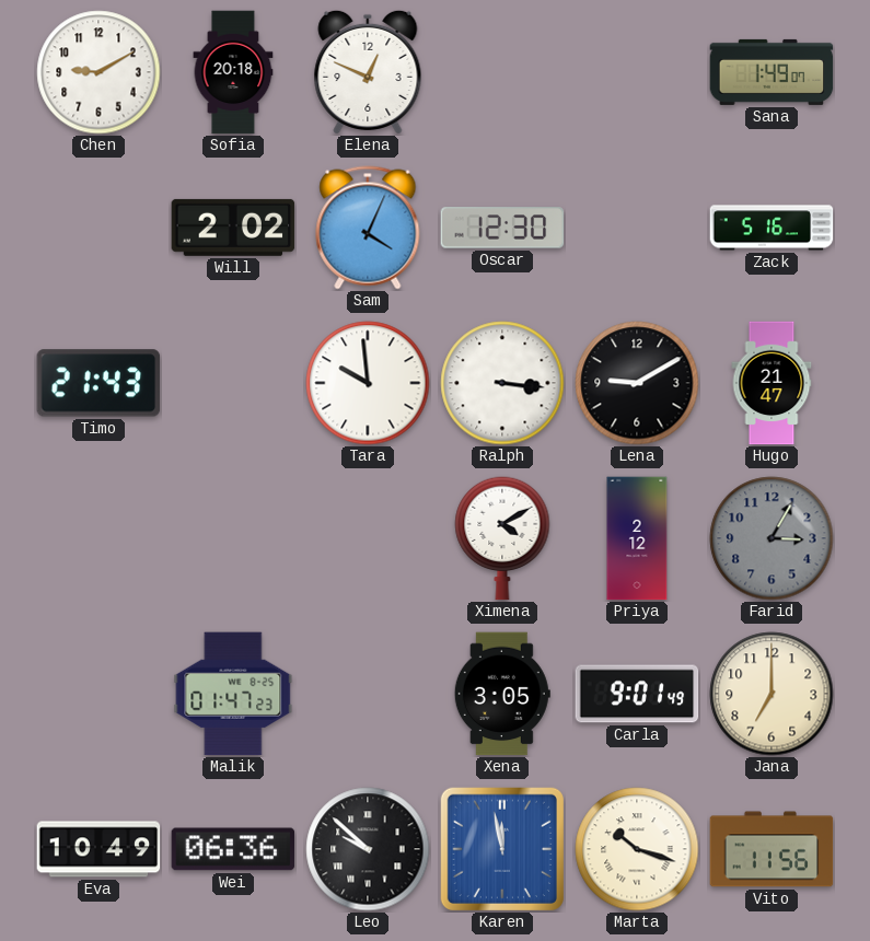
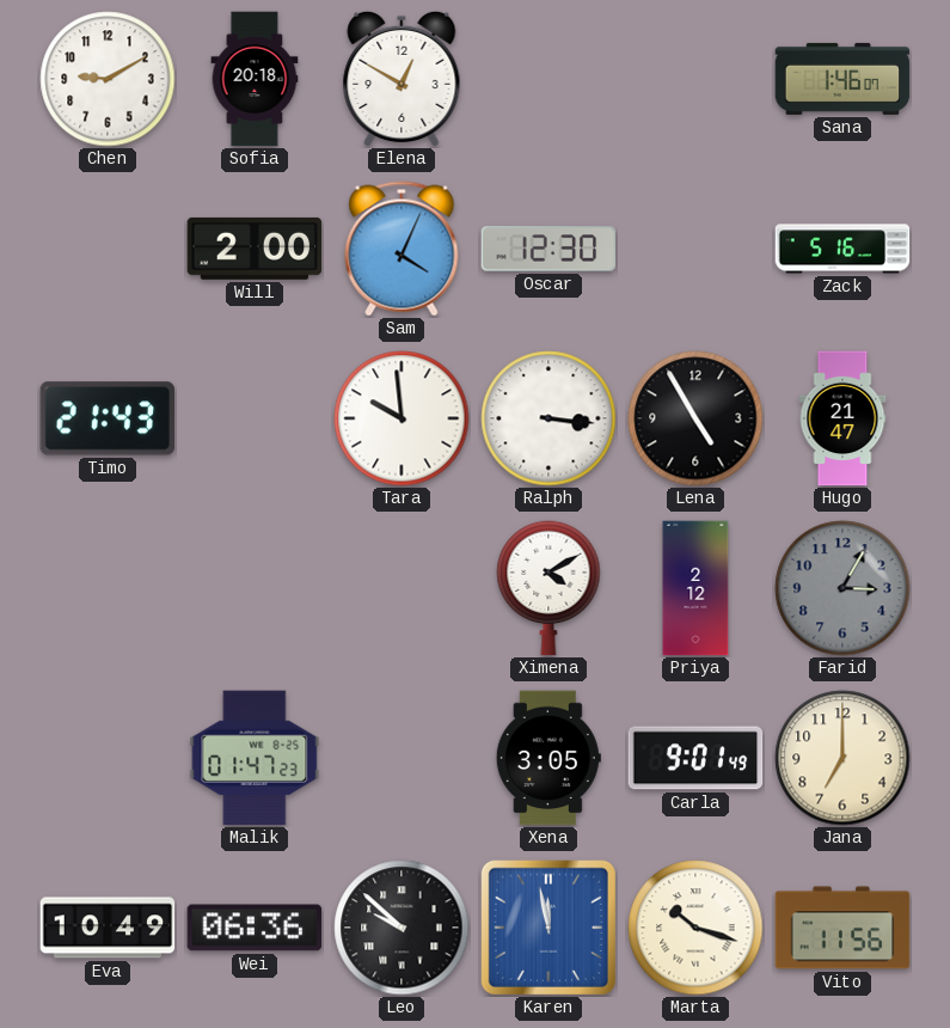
Elena: 12:49 -> 12:50
Sana: 1:49 -> 1:46
Will: 2:02 -> 2:00
Lena: 9:10 -> 4:55
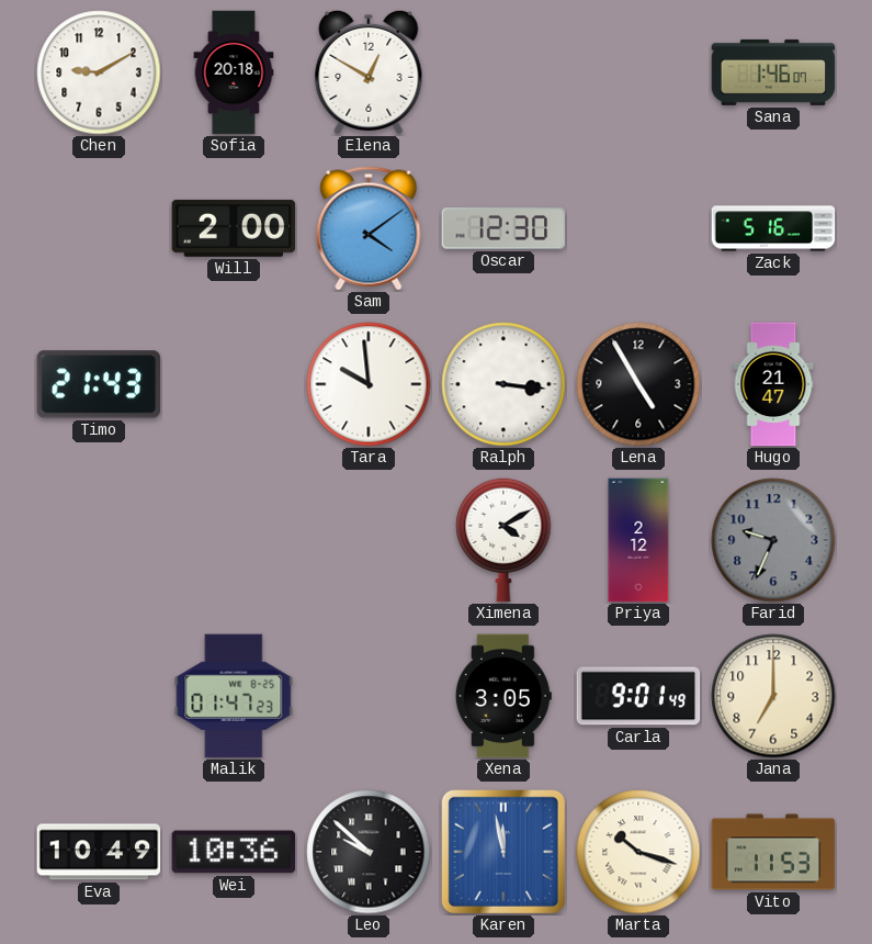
Sam: 4:04 -> 4:09
Farid: 3:05 -> 9:34
Wei: 06:36 -> 10:36
Vito: 11:56 -> 11:53
